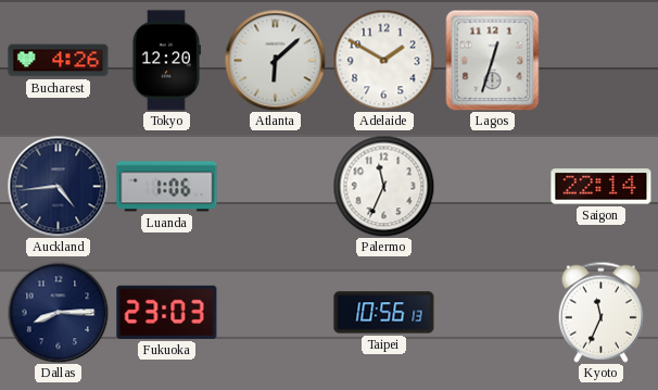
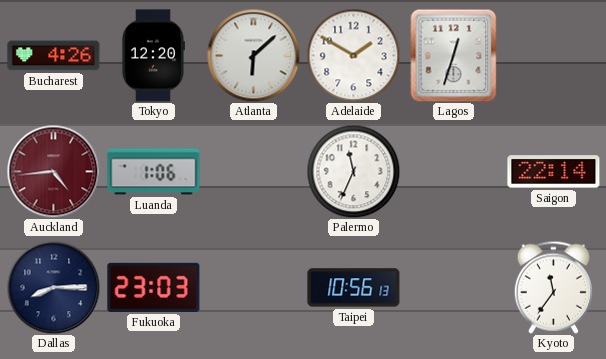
Auckland dial: navy -> burgundy
Kyoto: 11:34 -> 11:36
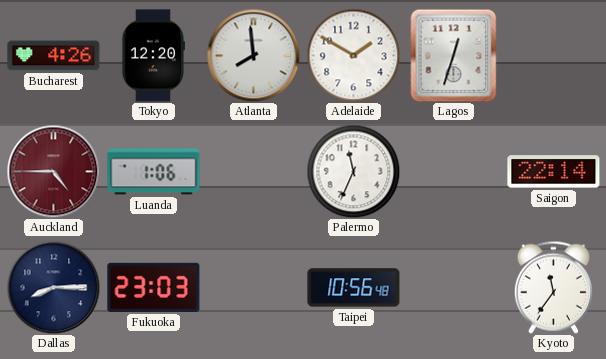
Atlanta: 6:08 -> 7:59
Auckland: 4:44 -> 4:45
Taipei: 10:56:13 -> 10:56:48
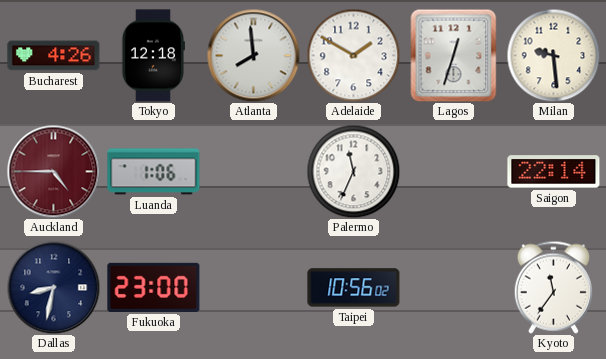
Tokyo: 12:20 -> 12:18
Milan: none -> 9:29
Dallas: 8:15 -> 8:32
Fukuoka: 23:03 -> 23:00
Taipei: 10:56:48 -> 10:56:02
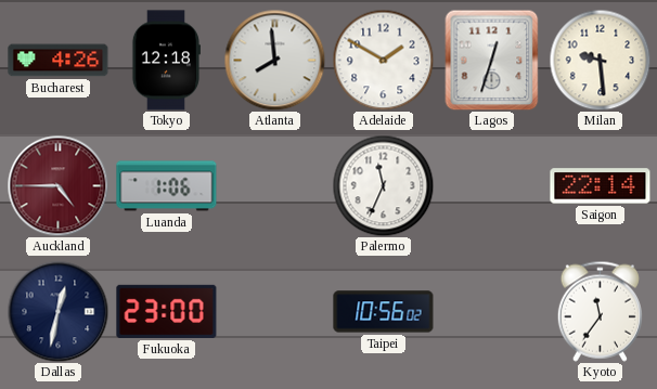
Dallas: 8:32 -> 12:32
